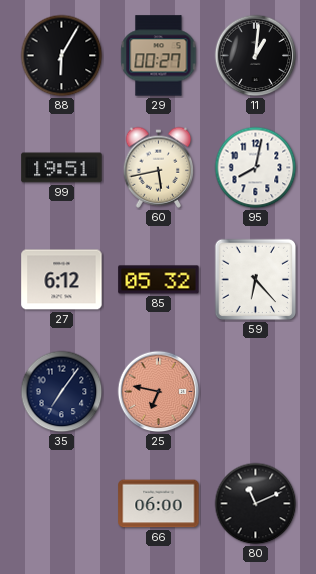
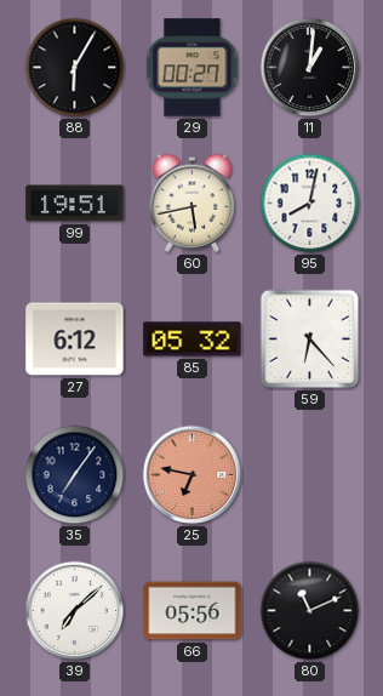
39: none -> 7:08
66: 06:00 -> 05:56
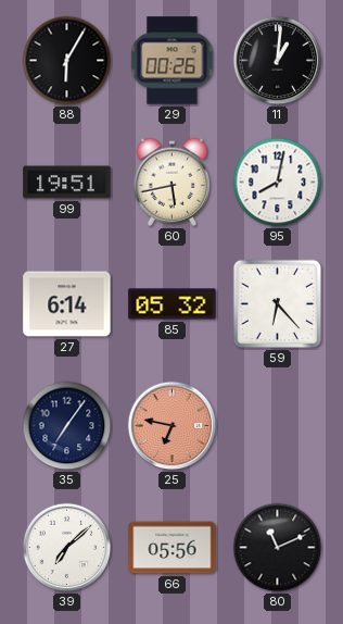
29: 00:27 -> 00:26
27: 6:12 -> 6:14
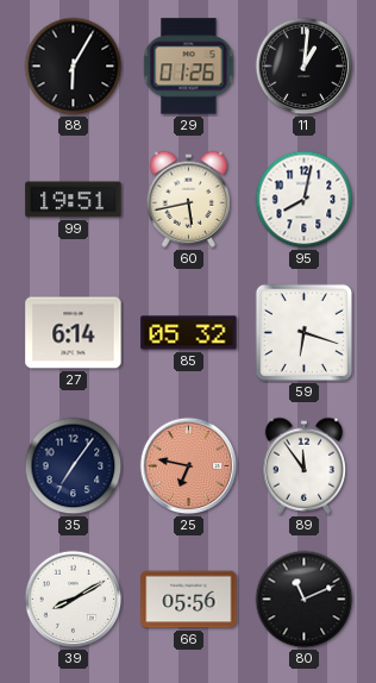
29: 00:26 -> 01:26
59: 6:23 -> 6:18
89: none -> 11:54
39: 7:08 -> 8:10
